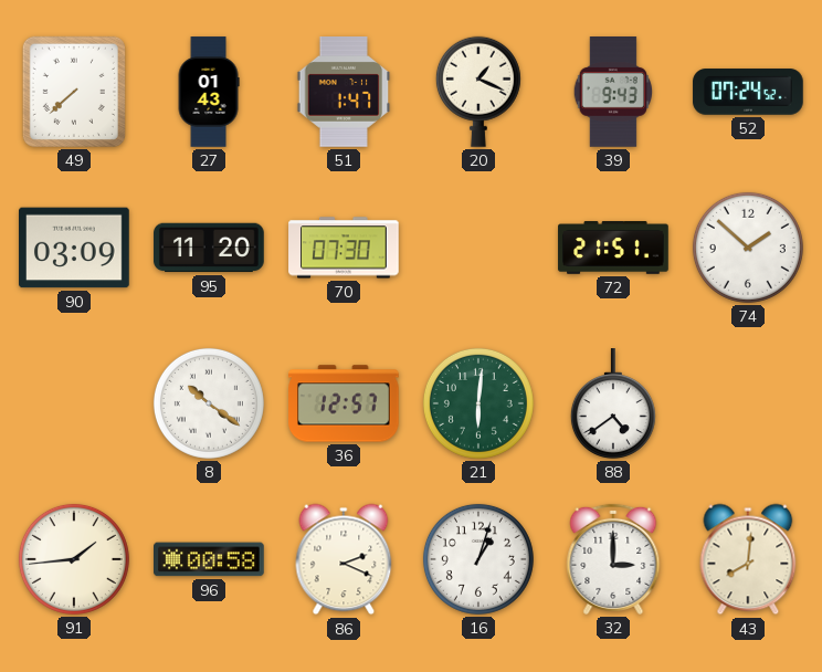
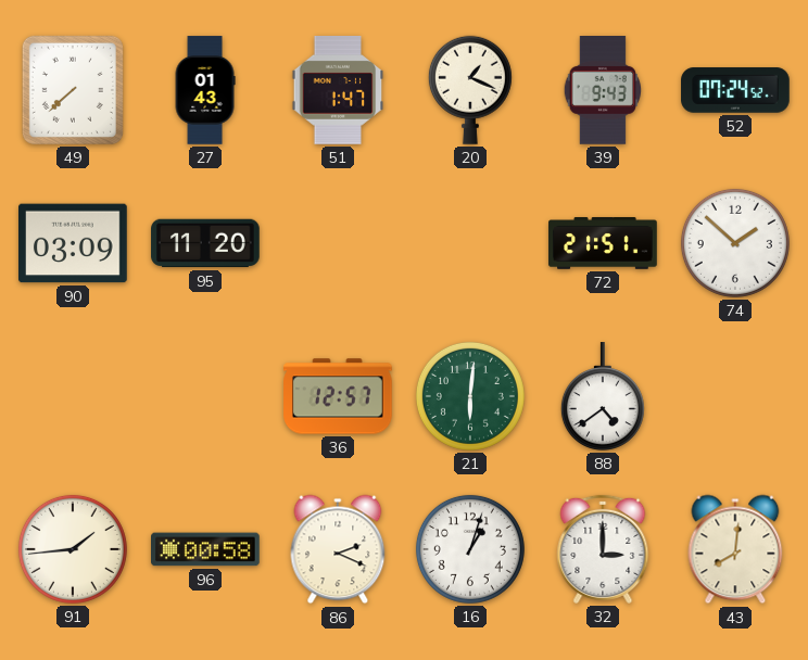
70: 07:30 -> none
8: 10:21 -> none
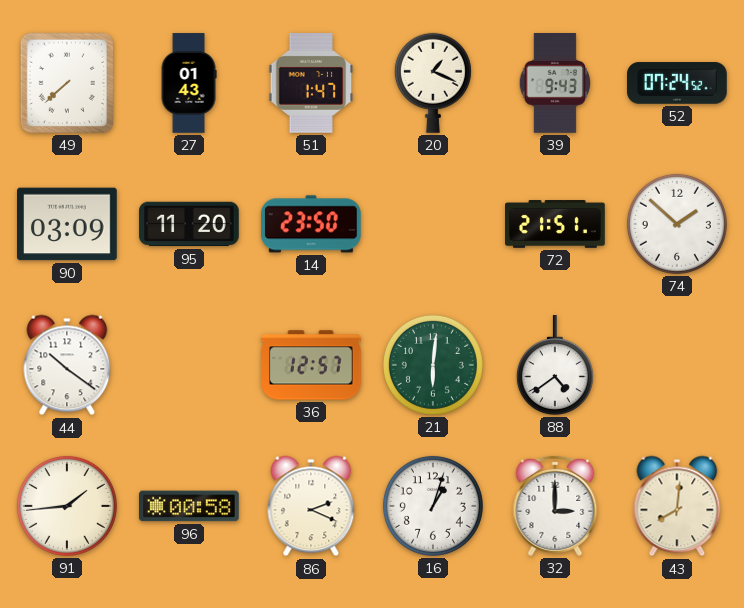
14: none -> 23:50
44: none -> 10:21
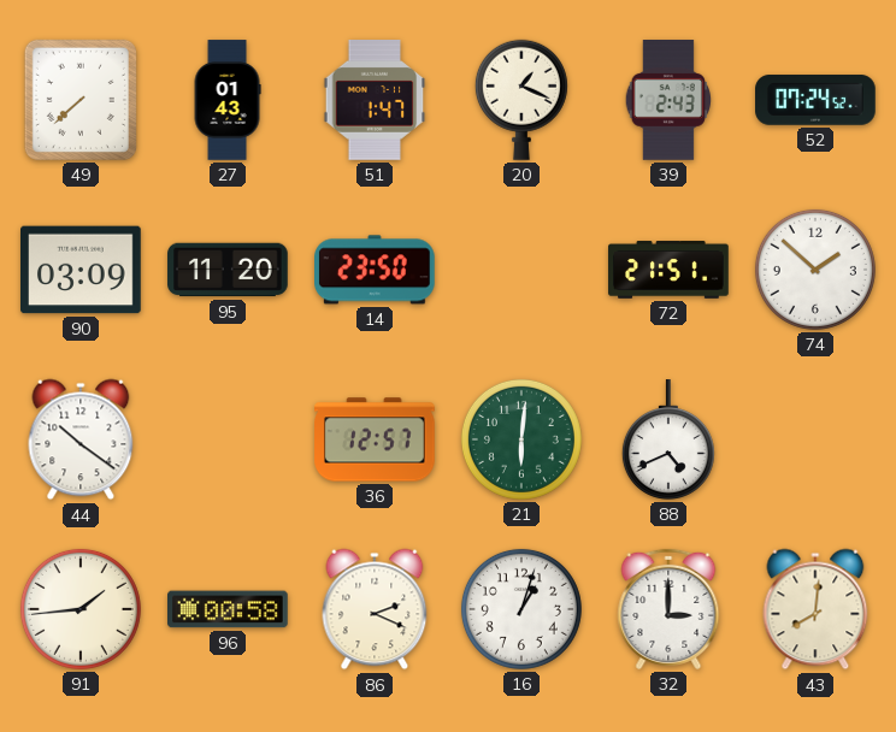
39: 9:43 -> 2:43
88: 4:39 -> 4:41
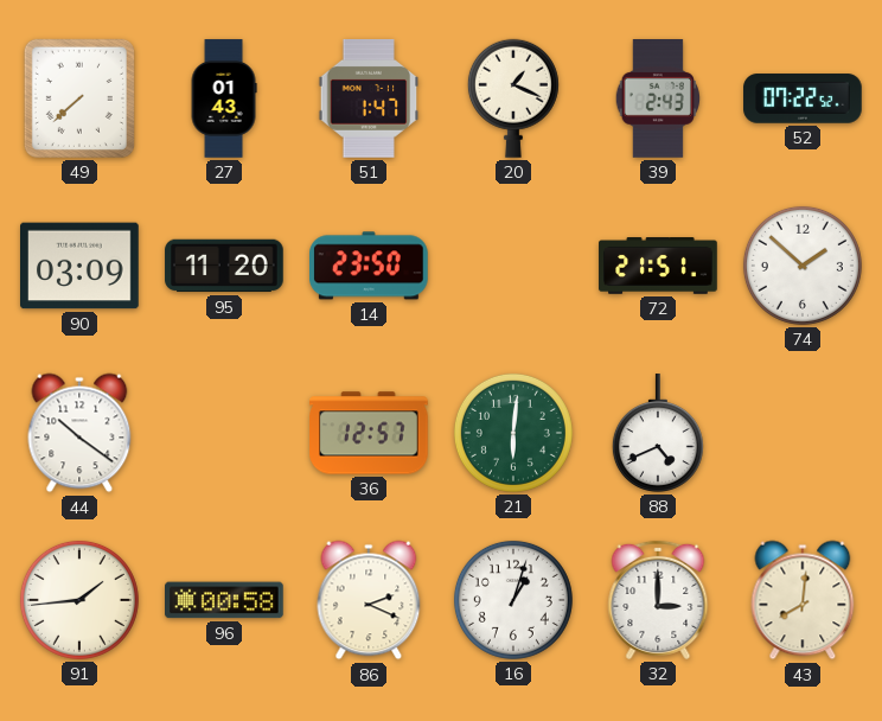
52: 07:24 -> 07:22
